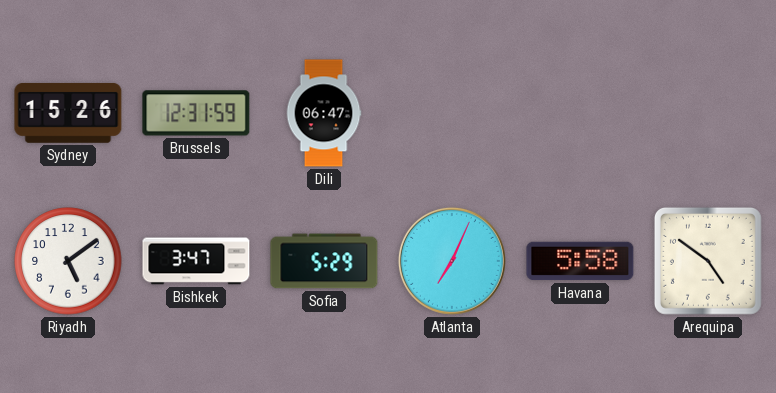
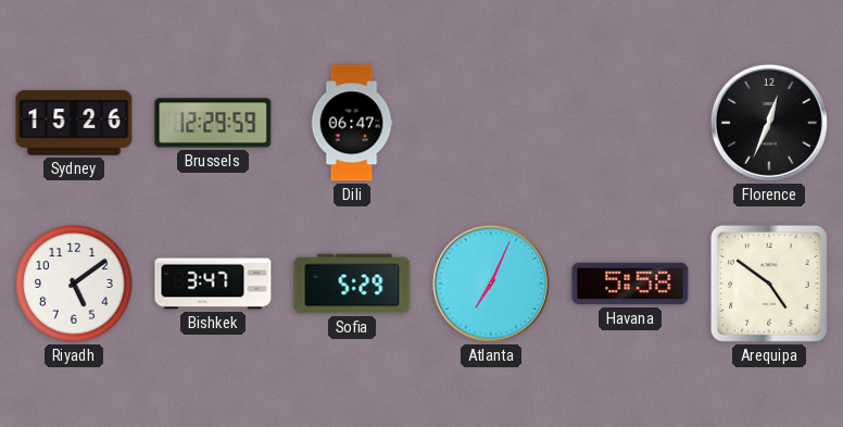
Brussels: 12:31 -> 12:29
Florence: none -> 12:34
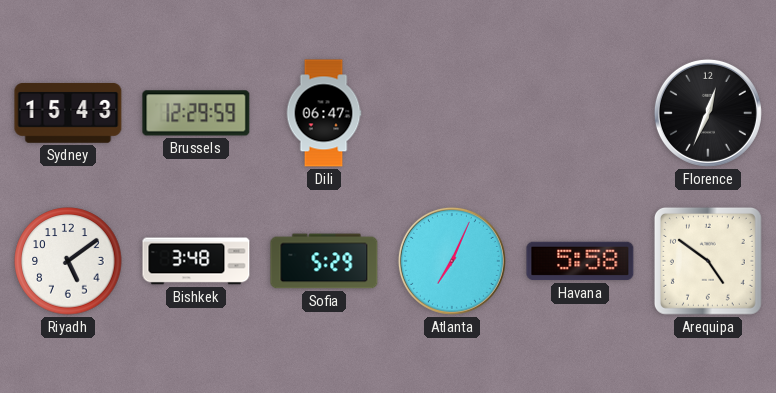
Sydney: 15:26 -> 15:43
Bishkek: 3:47 -> 3:48
